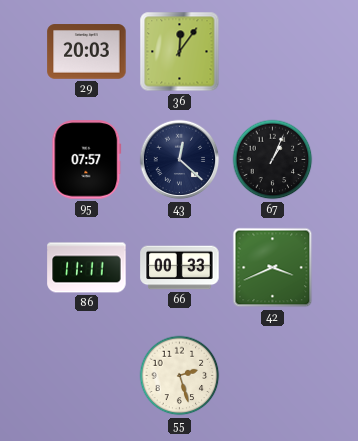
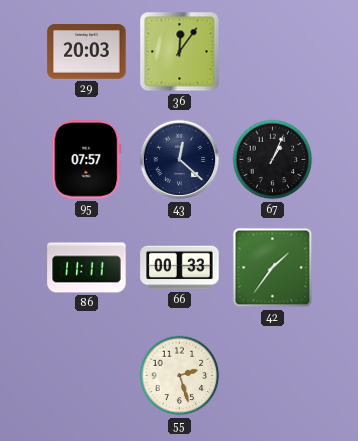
42: 3:41 -> 1:36
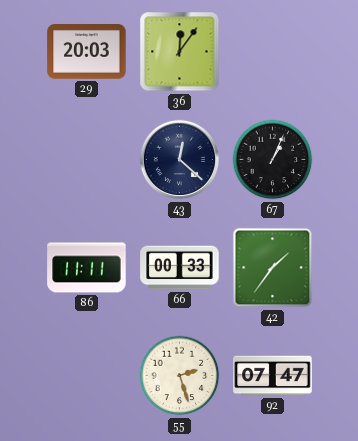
95: 07:57 -> none
92: none -> 07:47
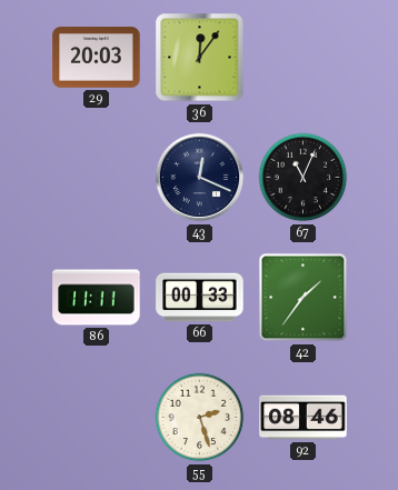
43: 12:22 -> 12:19
67: 1:04 -> 11:04
92: 07:47 -> 08:46
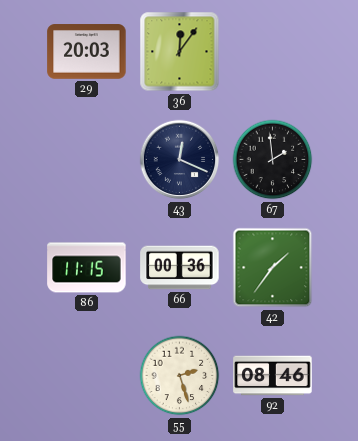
67: 11:04 -> 1:59
86: 11:11 -> 11:15
66: 00:33 -> 00:36
